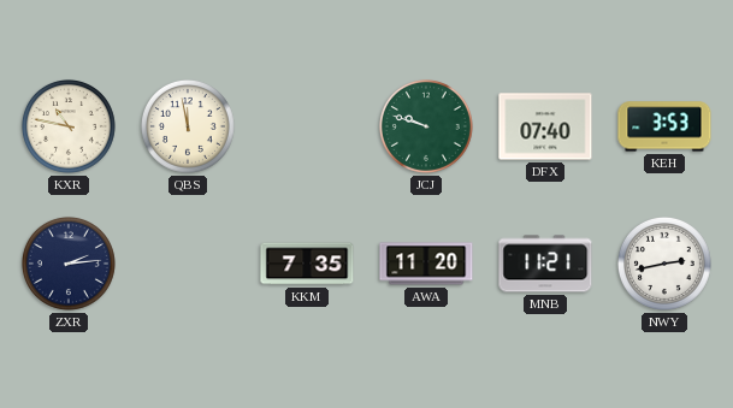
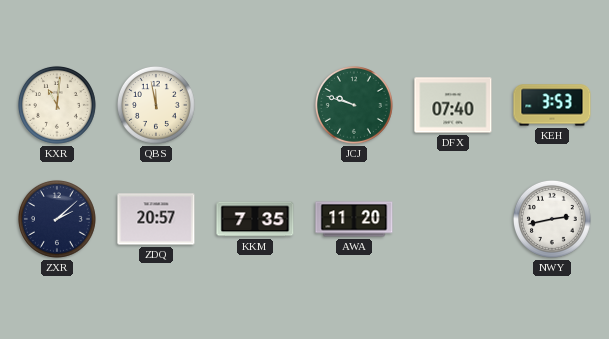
KXR: 10:47 -> 11:01
ZXR: 2:14 -> 2:08
ZDQ: none -> 20:57
MNB: 11:21 -> none
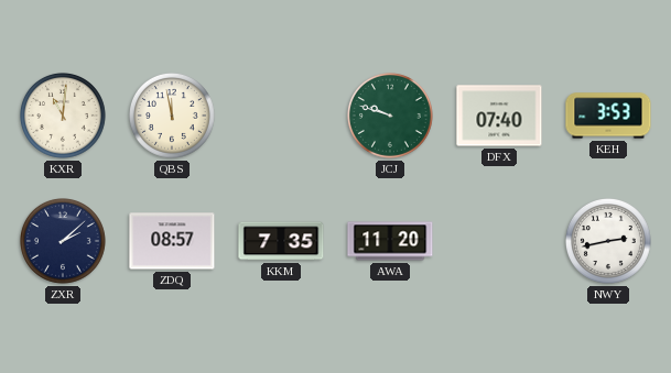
ZDQ: 20:57 -> 08:57
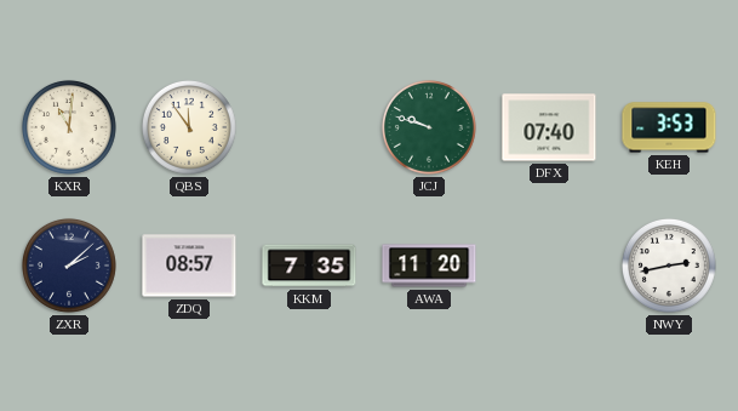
QBS: 11:58 -> 11:54
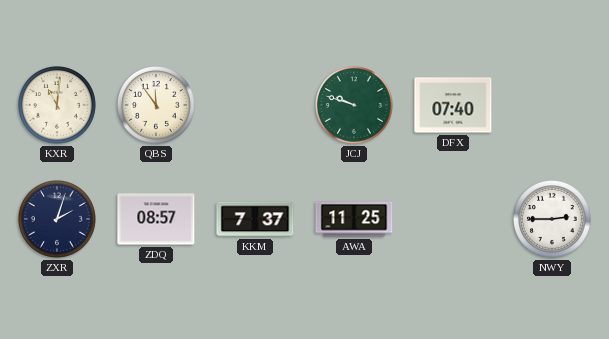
KEH: 3:53 -> none
ZXR: 2:08 -> 2:03
KKM: 7:35 -> 7:37
AWA: 11:20 -> 11:25
NWY: 2:43 -> 2:45
